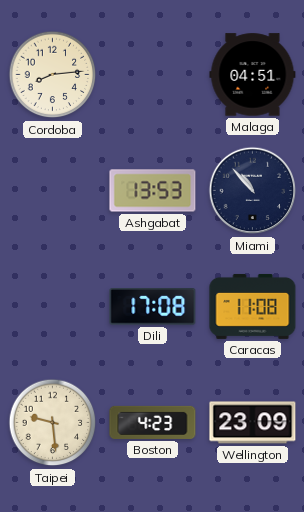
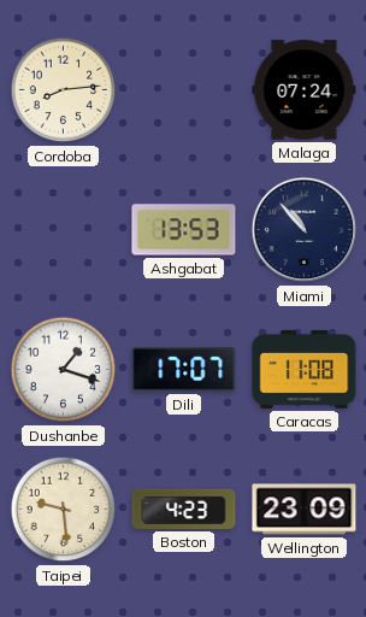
Malaga: 04:51 -> 07:24
Dushanbe: none -> 1:18
Dili: 17:08 -> 17:07
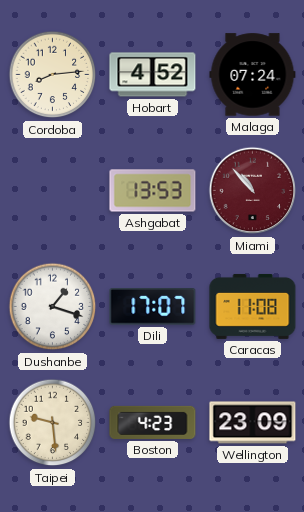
Hobart: none -> 4:52
Miami dial: navy -> burgundy
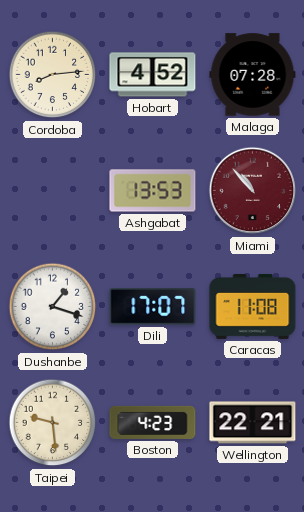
Malaga: 07:24 -> 07:28
Wellington: 23:09 -> 22:21
